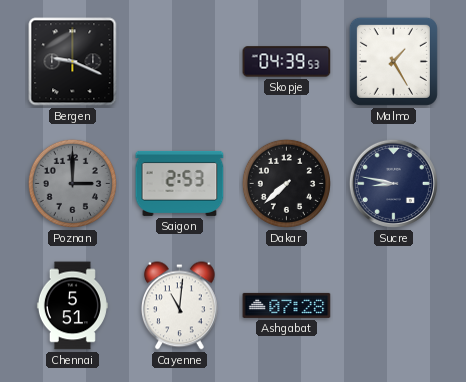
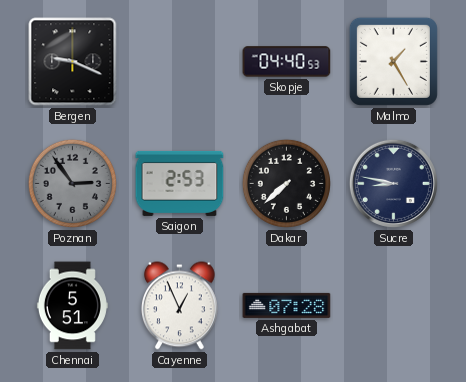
Skopje: 04:39 -> 04:40
Poznan: 3:00 -> 2:54
Cayenne: 11:01 -> 12:56
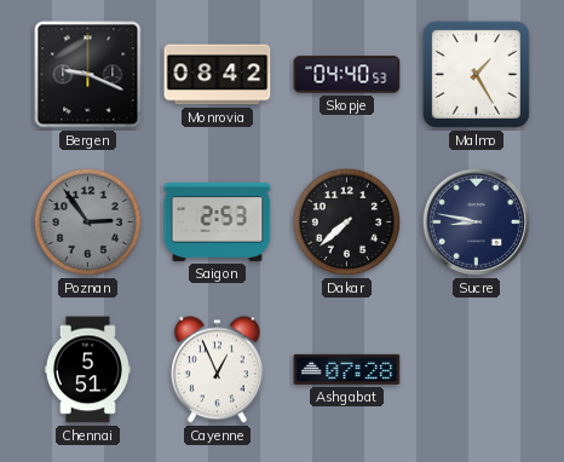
Monrovia: none -> 08:42
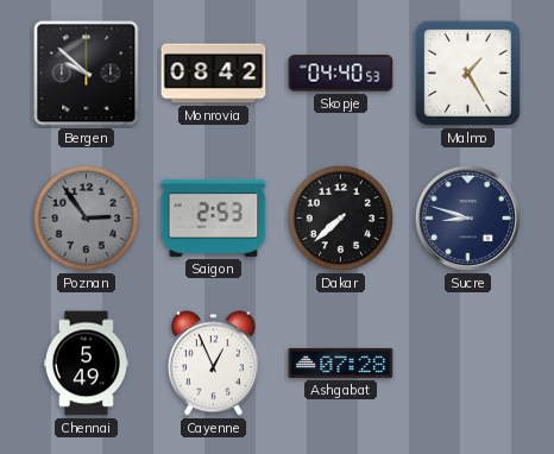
Bergen: 9:19 -> 9:52
Sucre: 8:47 -> 8:48
Chennai: 5:51 -> 5:49
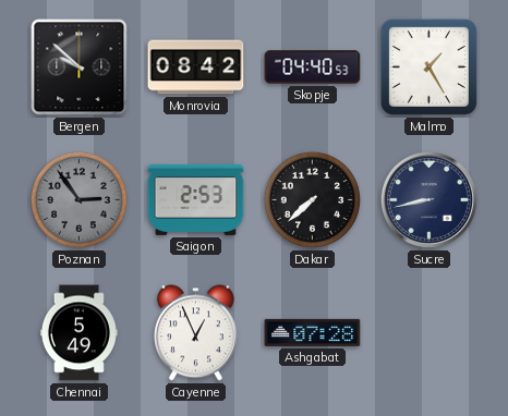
Sucre: 8:48 -> 8:43
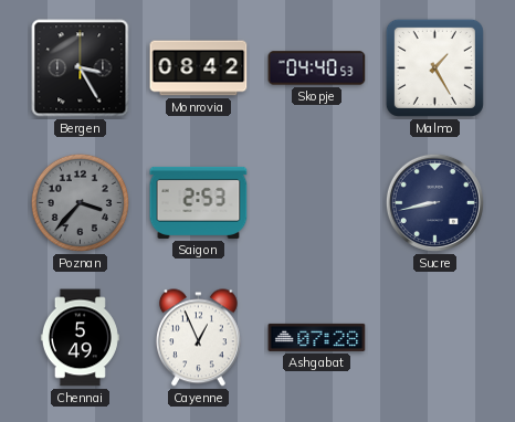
Bergen: 9:52 -> 3:25
Poznan: 2:54 -> 3:37
Dakar: 7:38 -> none
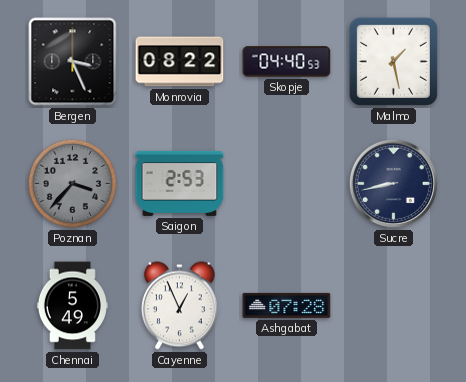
Bergen: 3:25 -> 3:26
Monrovia: 08:42 -> 08:22
Malmo: 1:25 -> 1:28
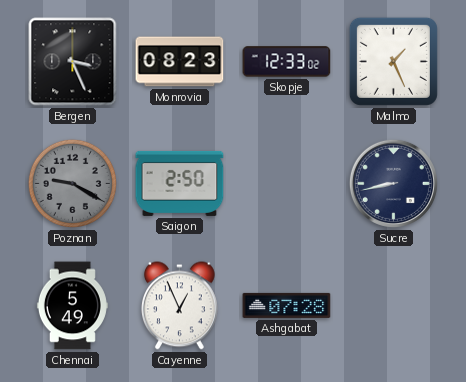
Monrovia: 08:22 -> 08:23
Skopje: 04:40 -> 12:33
Malmo: 1:28 -> 1:26
Poznan: 3:37 -> 9:20
Saigon: 2:53 -> 2:50
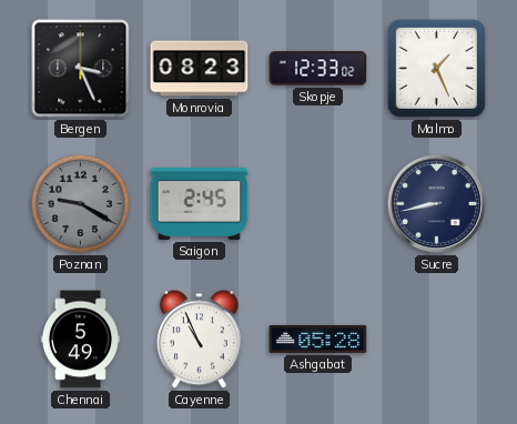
Saigon: 2:50 -> 2:45
Cayenne: 12:56 -> 10:56
Ashgabat: 07:28 -> 05:28
